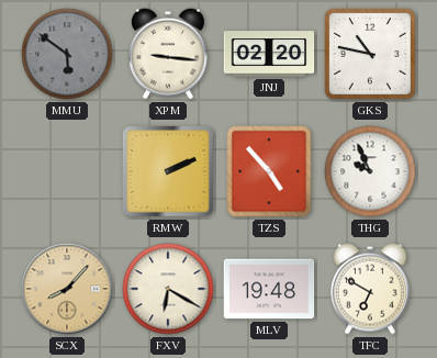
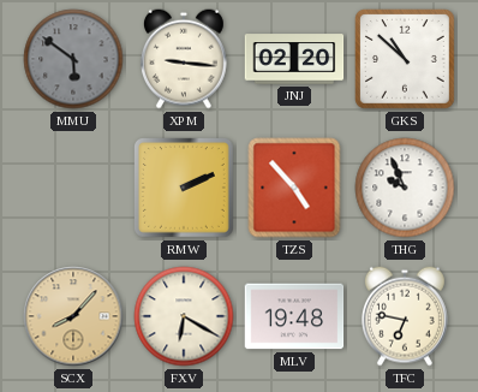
GKS: 10:47 -> 10:52
TFC: 6:50 -> 6:47
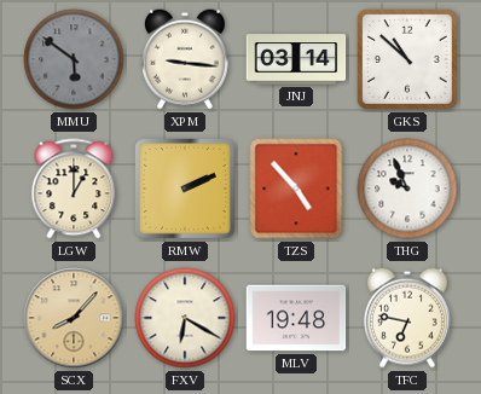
JNJ: 02:20 -> 03:14
LGW: none -> 1:00
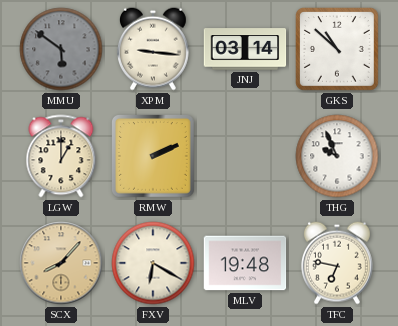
TZS: 4:53 -> none
